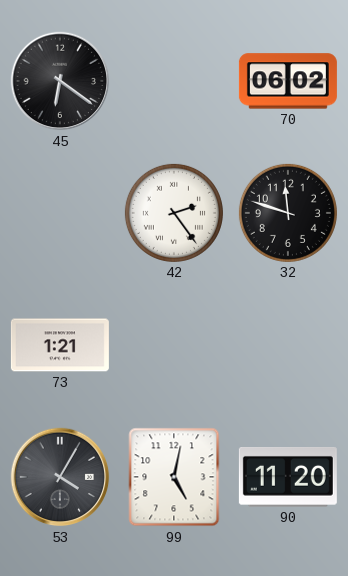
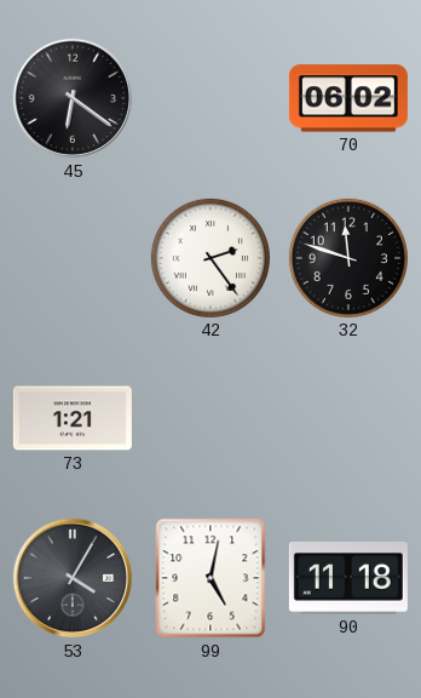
90: 11:20 -> 11:18
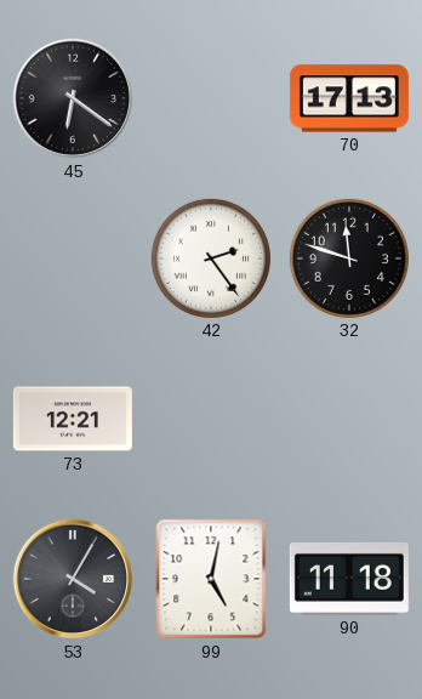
70: 06:02 -> 17:13
73: 1:21 -> 12:21
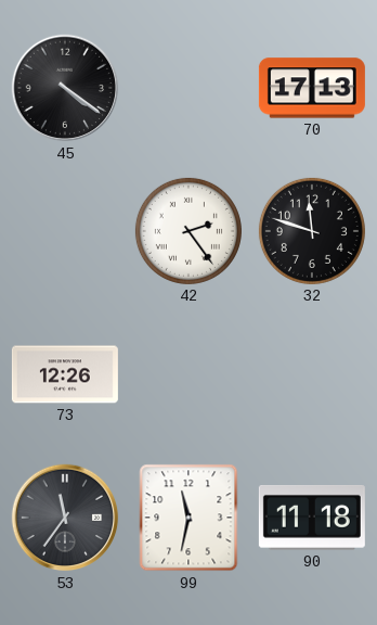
45: 6:21 -> 4:21
73: 12:21 -> 12:26
53: 4:05 -> 11:36
99: 5:02 -> 11:32
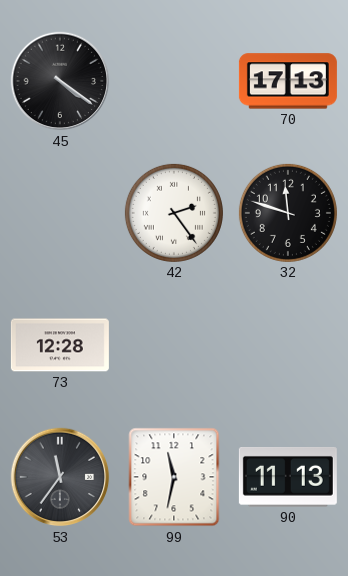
73: 12:26 -> 12:28
90: 11:18 -> 11:13
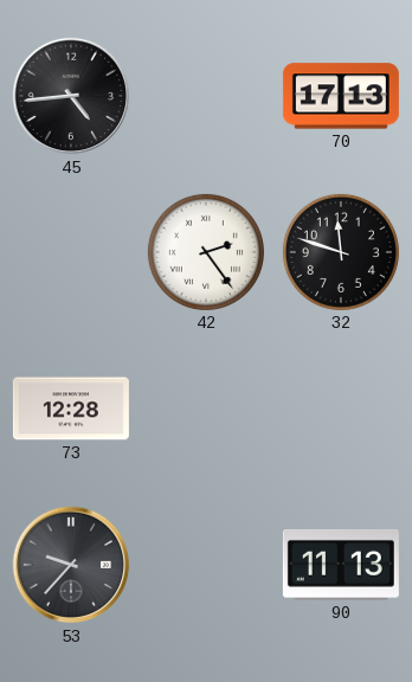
45: 4:21 -> 4:44
53: 11:36 -> 9:37
99: 11:32 -> none
